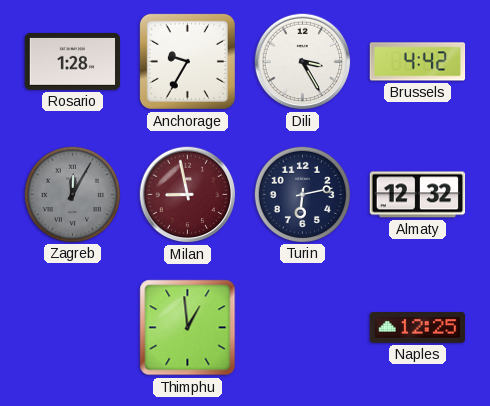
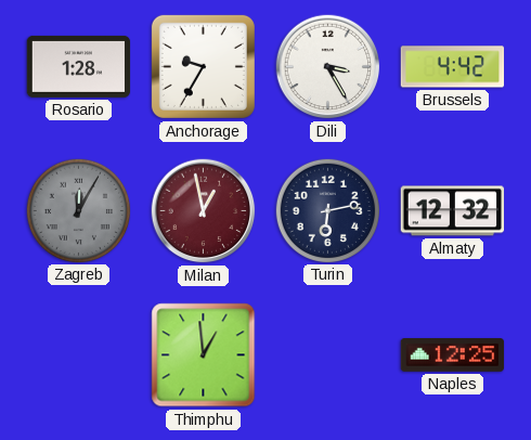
Milan: 8:58 -> 12:58
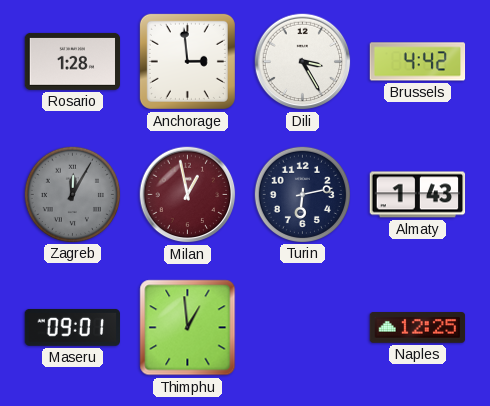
Anchorage: 9:35 -> 2:59
Almaty: 12:32 -> 1:43
Maseru: none -> 09:01
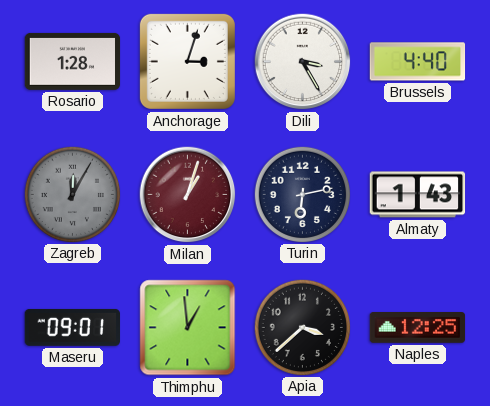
Anchorage: 2:59 -> 3:03
Brussels: 4:42 -> 4:40
Milan: 12:58 -> 1:03
Apia: none -> 3:38
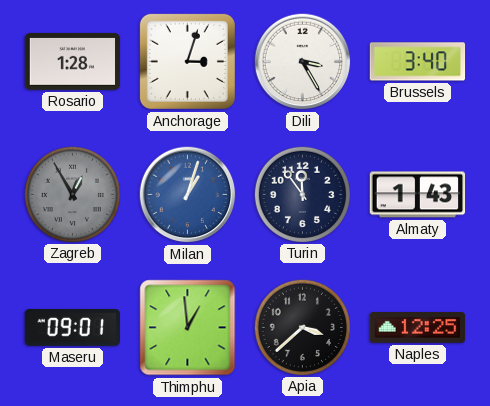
Brussels: 4:40 -> 3:40
Zagreb: 12:05 -> 12:55
Milan dial: burgundy -> blue
Turin: 6:13 -> 11:54
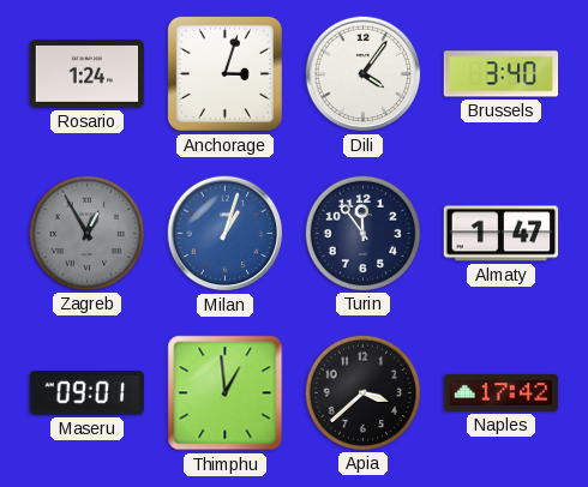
Rosario: 1:28 -> 1:24
Dili: 3:25 -> 4:06
Almaty: 1:43 -> 1:47
Naples: 12:25 -> 17:42
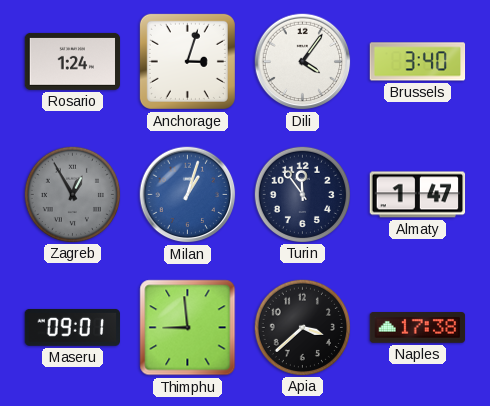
Thimphu: 12:59 -> 8:59
Naples: 17:42 -> 17:38
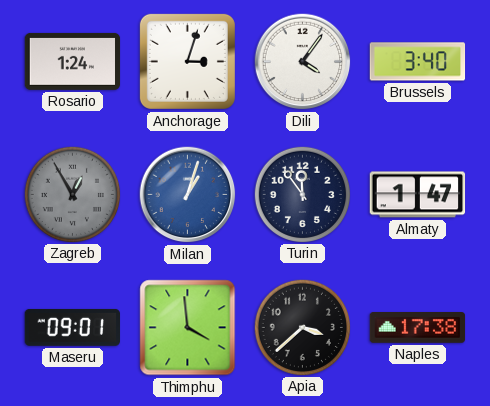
Thimphu: 8:59 -> 3:59
